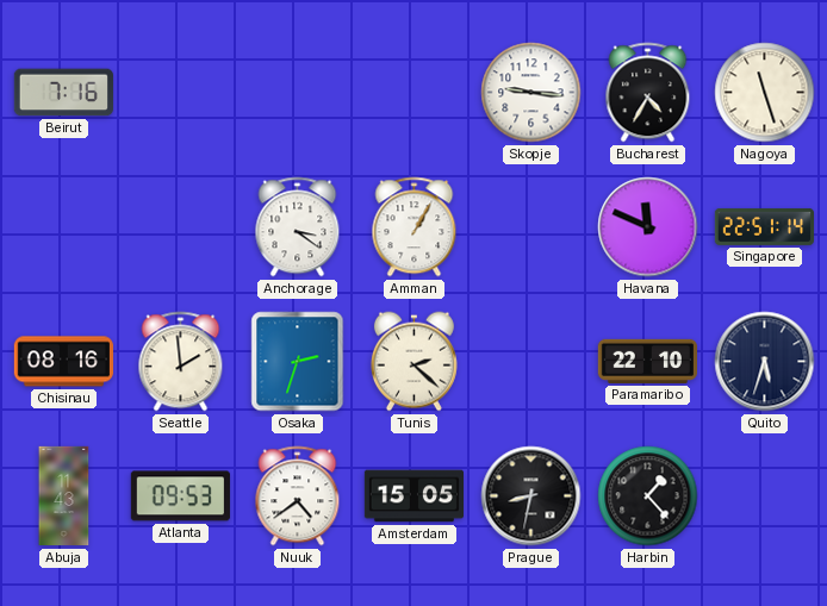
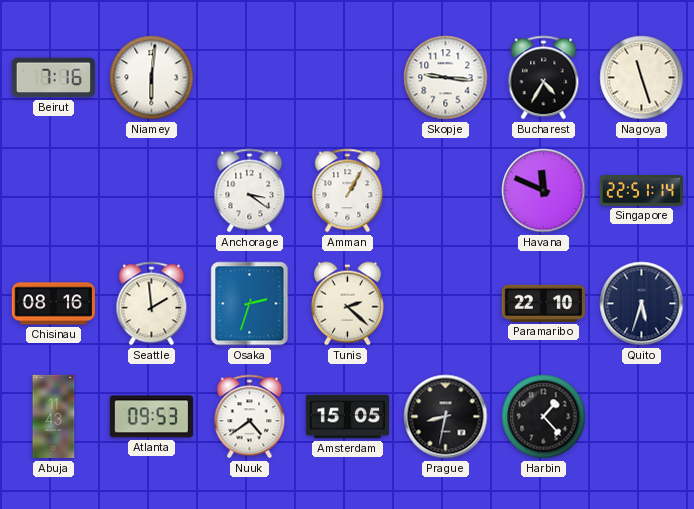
Niamey: none -> 6:01
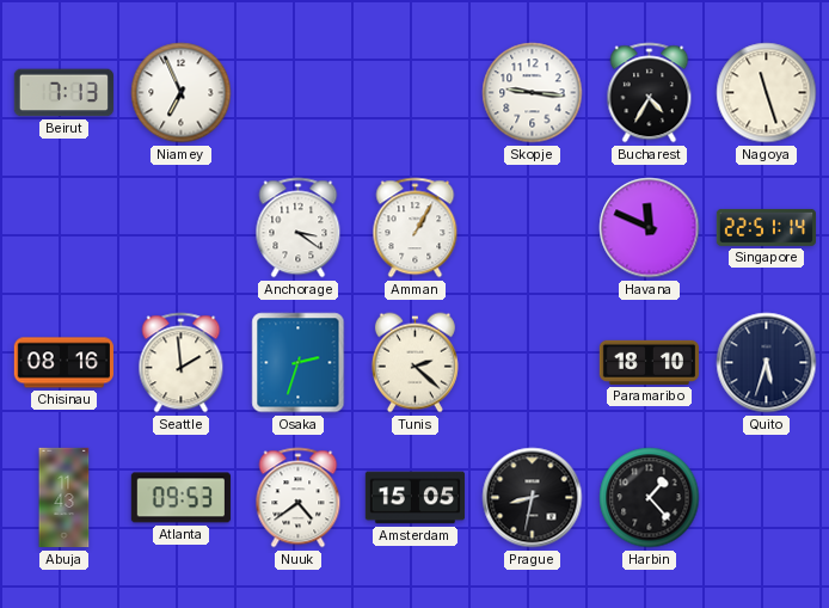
Beirut: 7:16 -> 7:13
Niamey: 6:01 -> 6:56
Paramaribo: 22:10 -> 18:10
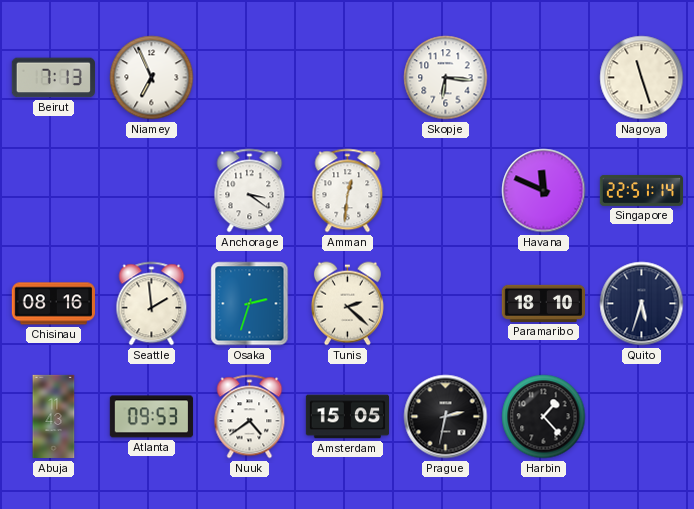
Skopje: 9:16 -> 6:16
Bucharest: 4:35 -> none
Amman: 1:05 -> 12:31
Prague: 8:32 -> 2:32
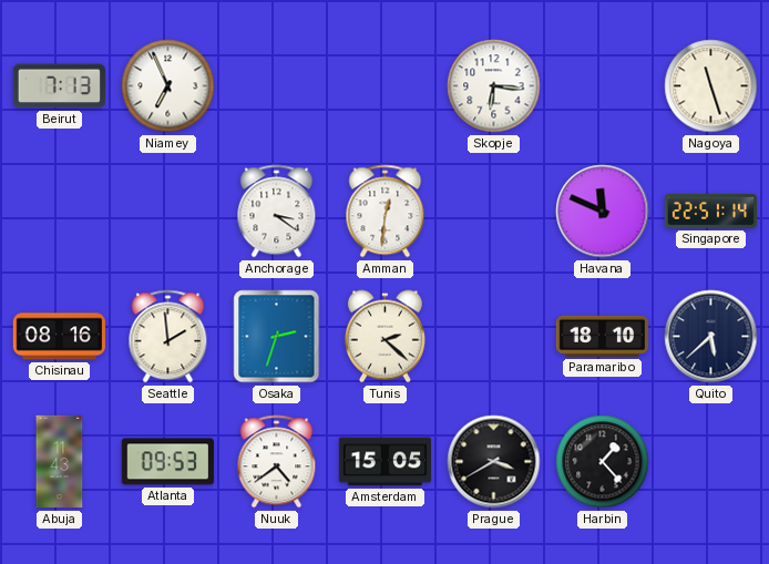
Quito: 5:33 -> 5:38
Prague: 2:32 -> 3:40
